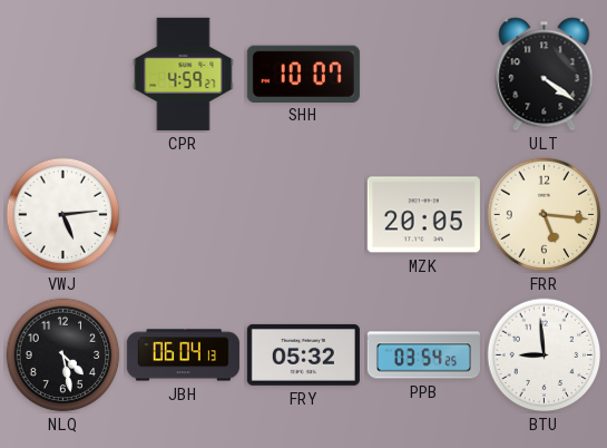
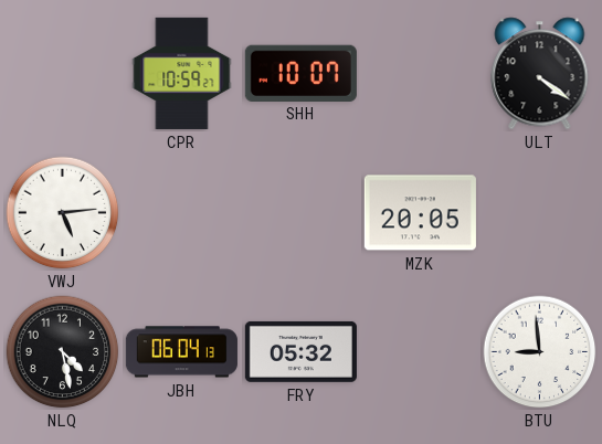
CPR: 4:59 -> 10:59
FRR: 5:16 -> none
PPB: 03:54 -> none
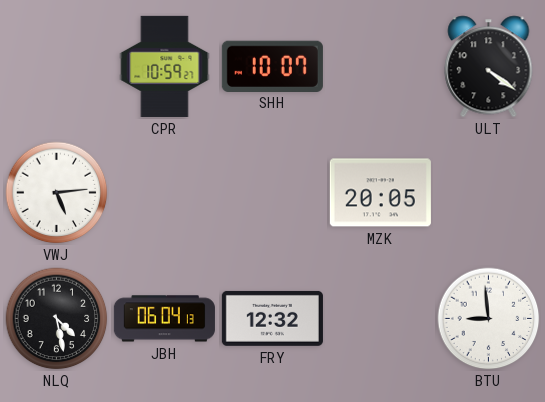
FRY: 05:32 -> 12:32
